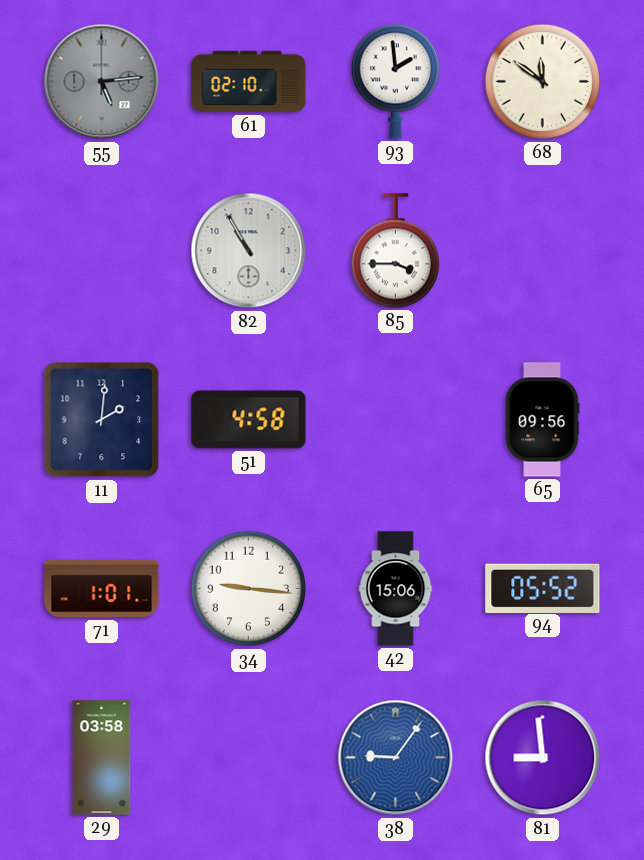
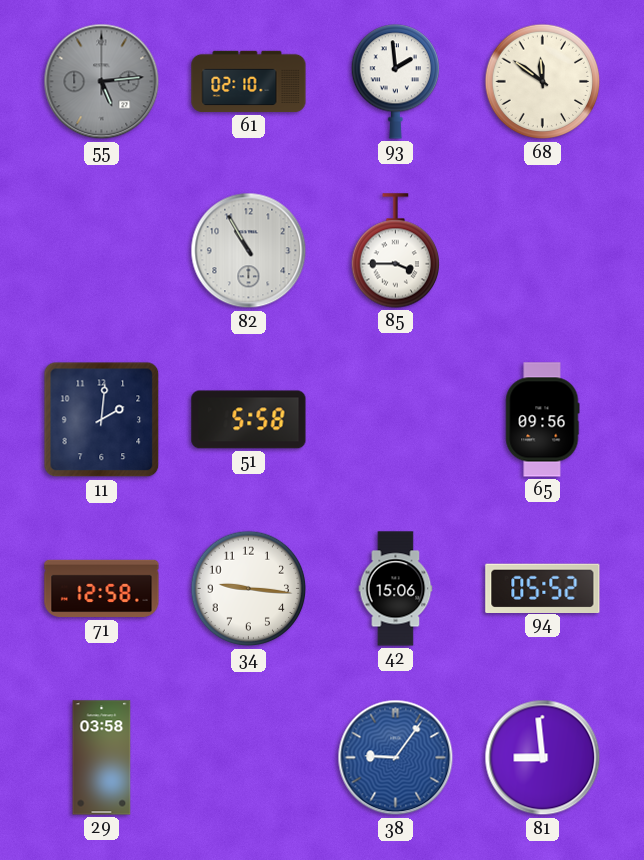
51: 4:58 -> 5:58
71: 1:01 -> 12:58
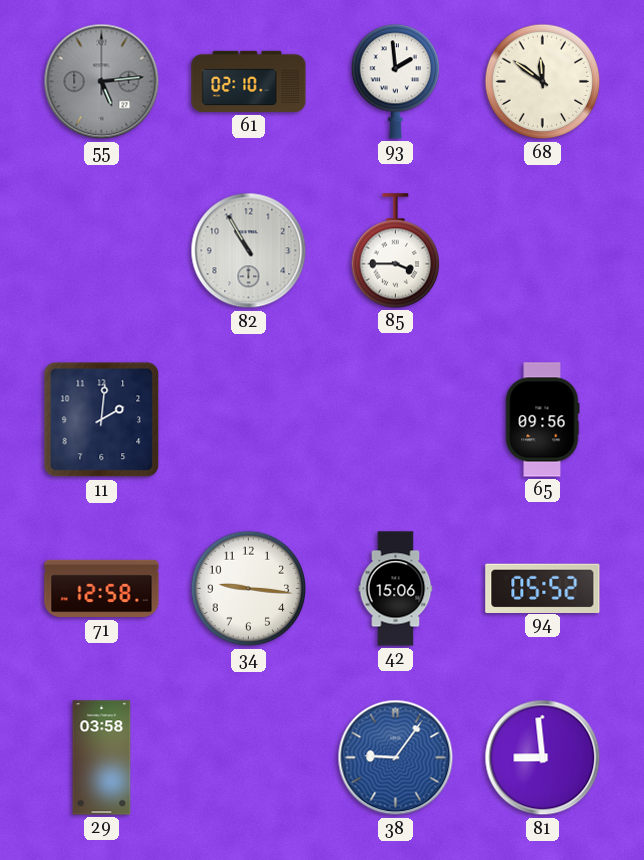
51: 5:58 -> none
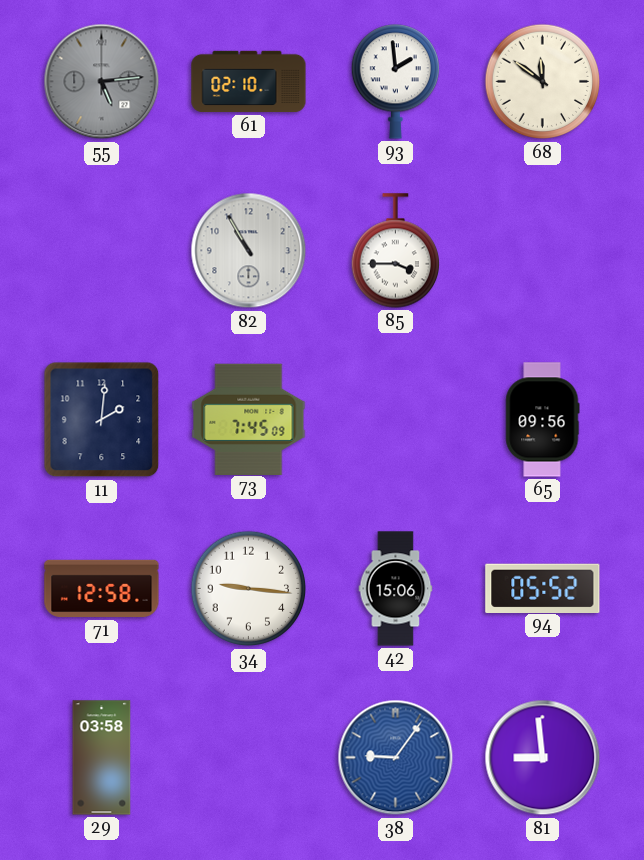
73: none -> 7:45
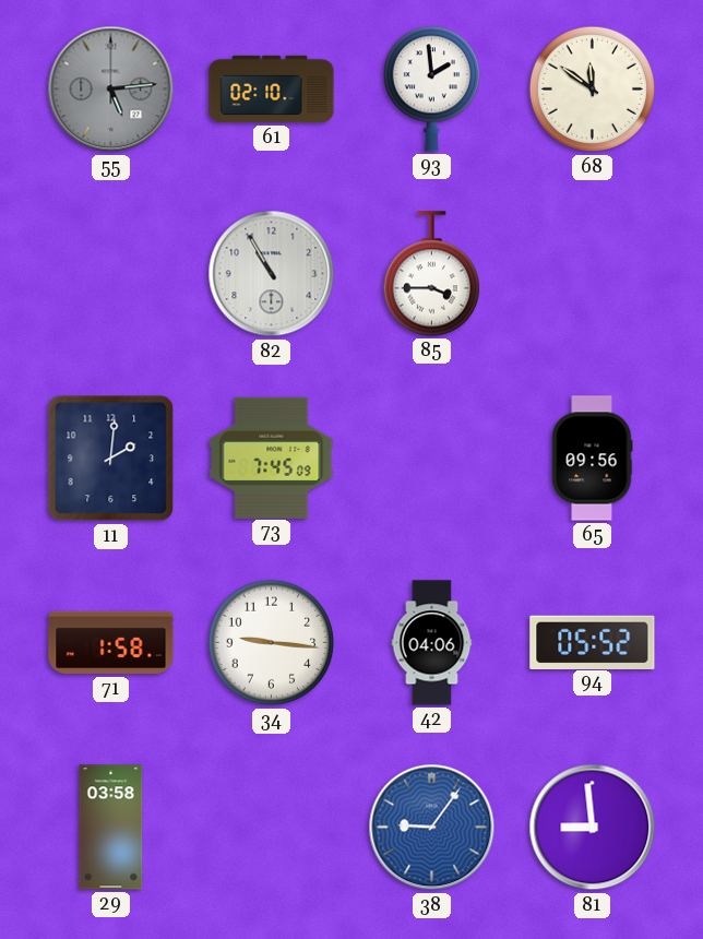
71: 12:58 -> 1:58
42: 15:06 -> 04:06
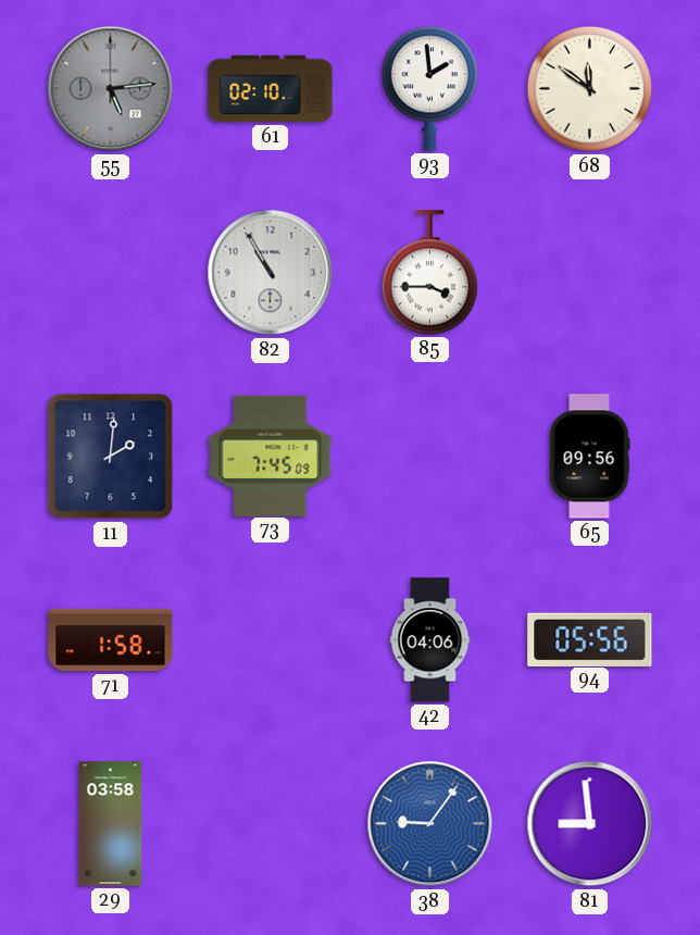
34: 9:16 -> none
94: 05:52 -> 05:56
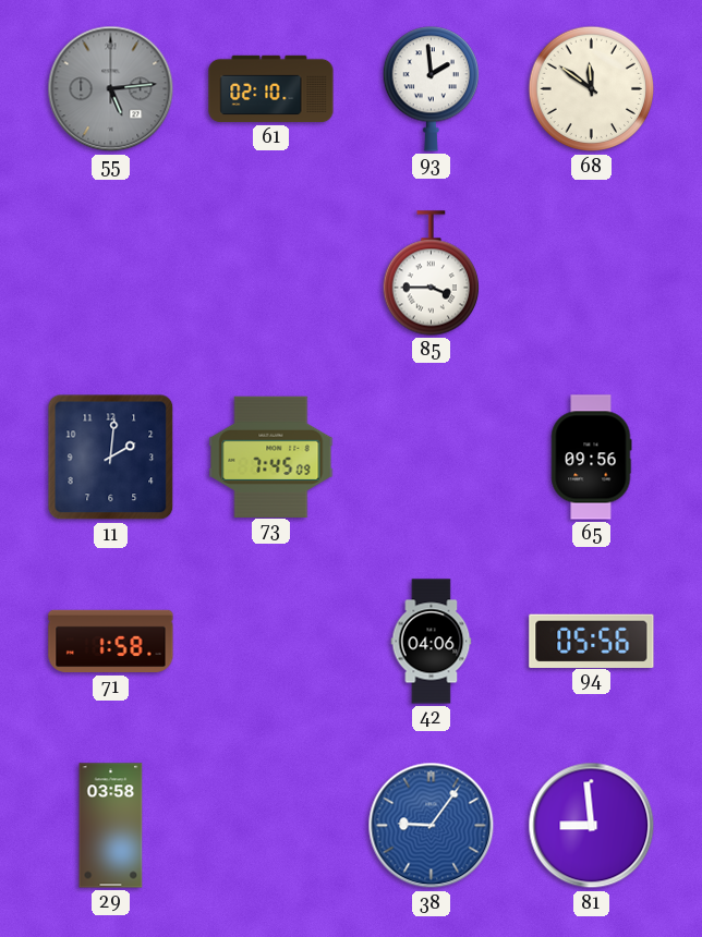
82: 10:55 -> none
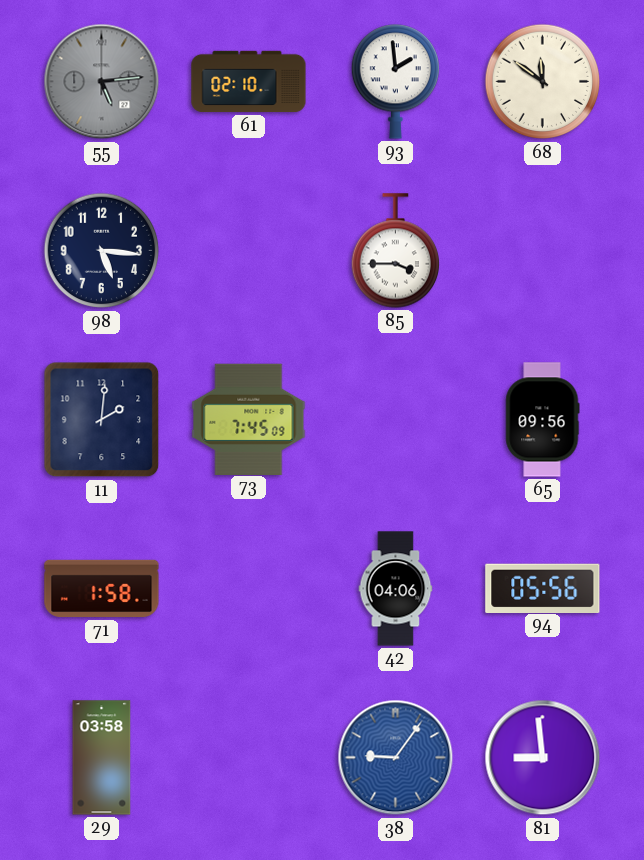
98: none -> 5:16
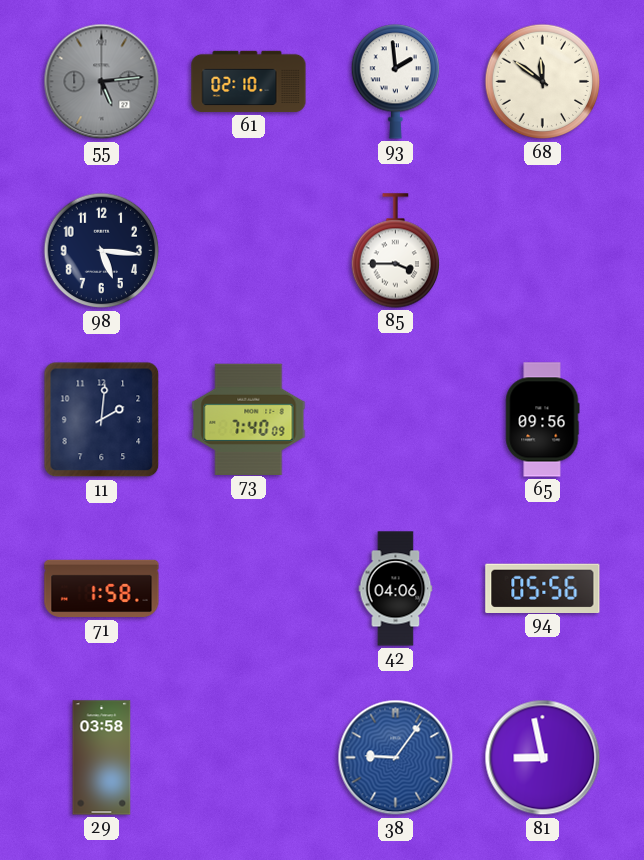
73: 7:45 -> 7:40
81: 8:59 -> 8:58
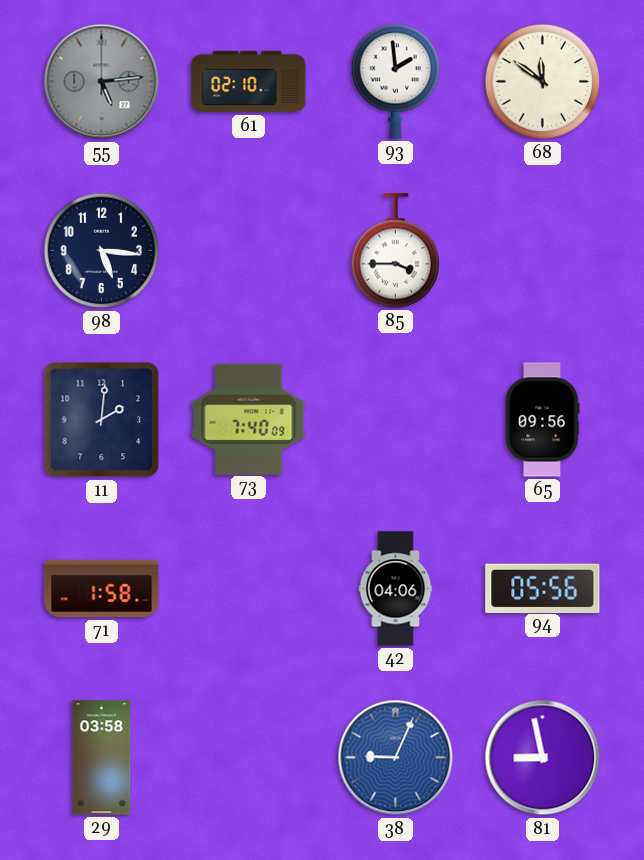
38: 9:06 -> 9:04
